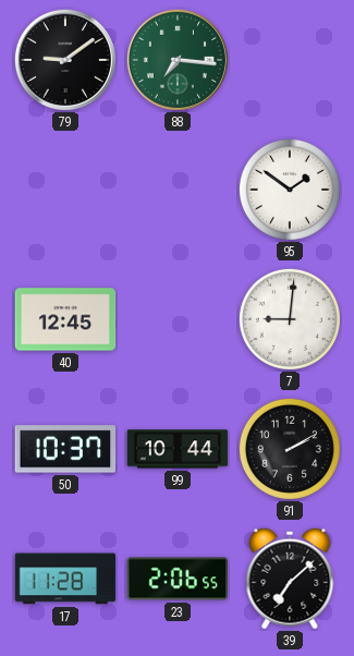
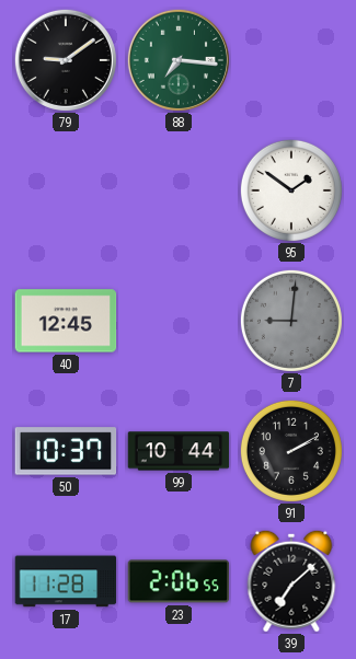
7 dial: white -> grey
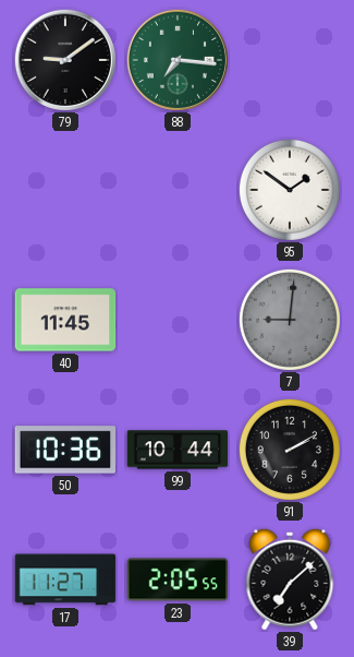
40: 12:45 -> 11:45
50: 10:37 -> 10:36
17: 11:28 -> 11:27
23: 2:06 -> 2:05
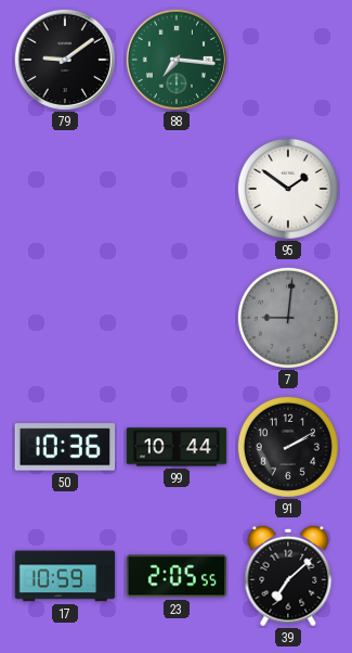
40: 11:45 -> none
17: 11:27 -> 10:59
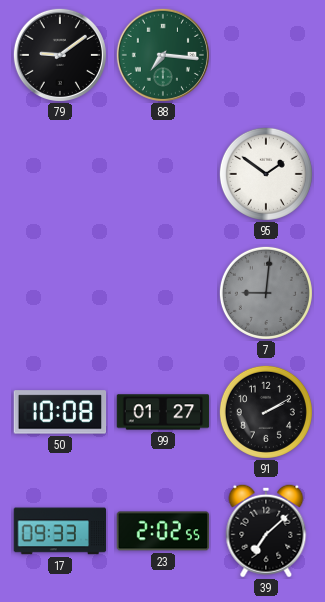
50: 10:36 -> 10:08
99: 10:44 -> 01:27
17: 10:59 -> 09:33
23: 2:05 -> 2:02
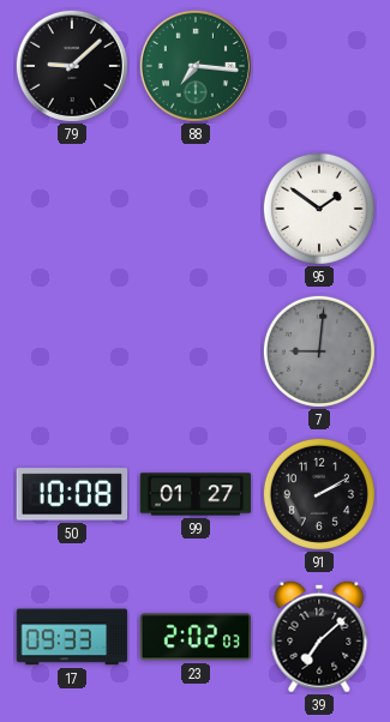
79: 9:09 -> 9:08
23: 2:02:55 -> 2:02:03
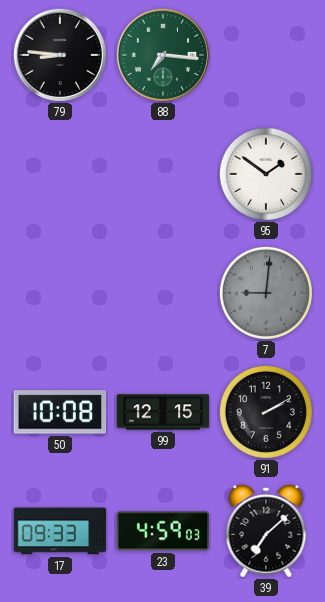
79: 9:08 -> 8:46
99: 01:27 -> 12:15
23: 2:02 -> 4:59
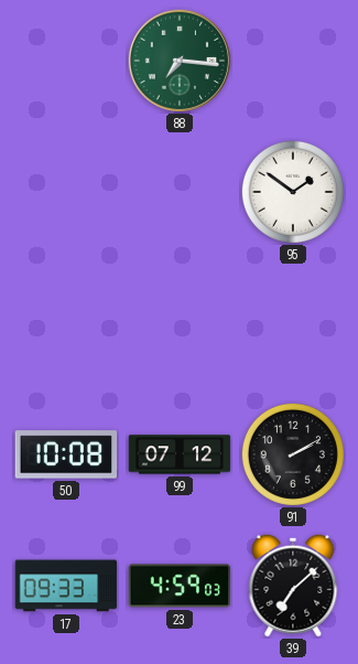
79: 8:46 -> none
7: 9:01 -> none
99: 12:15 -> 07:12
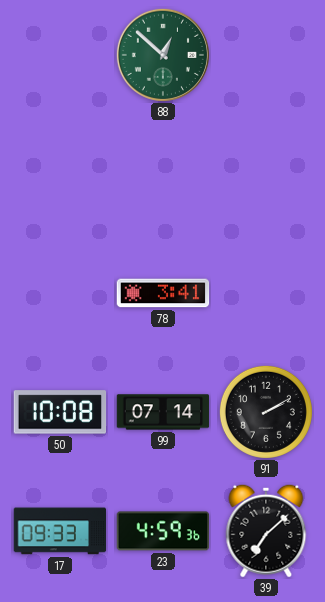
88: 7:16 -> 12:52
95: 1:51 -> none
78: none -> 3:41
99: 07:12 -> 07:14
23: 4:59:03 -> 4:59:36
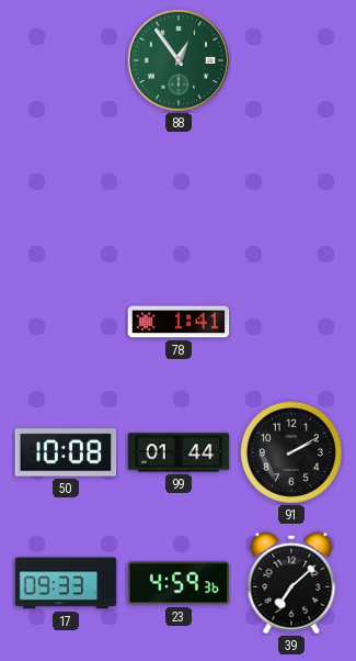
88: 12:52 -> 12:54
78: 3:41 -> 1:41
99: 07:14 -> 01:44
